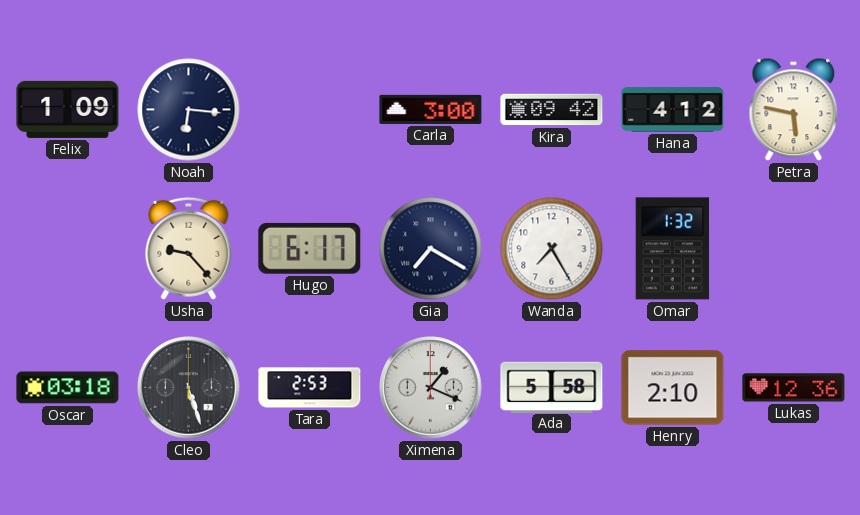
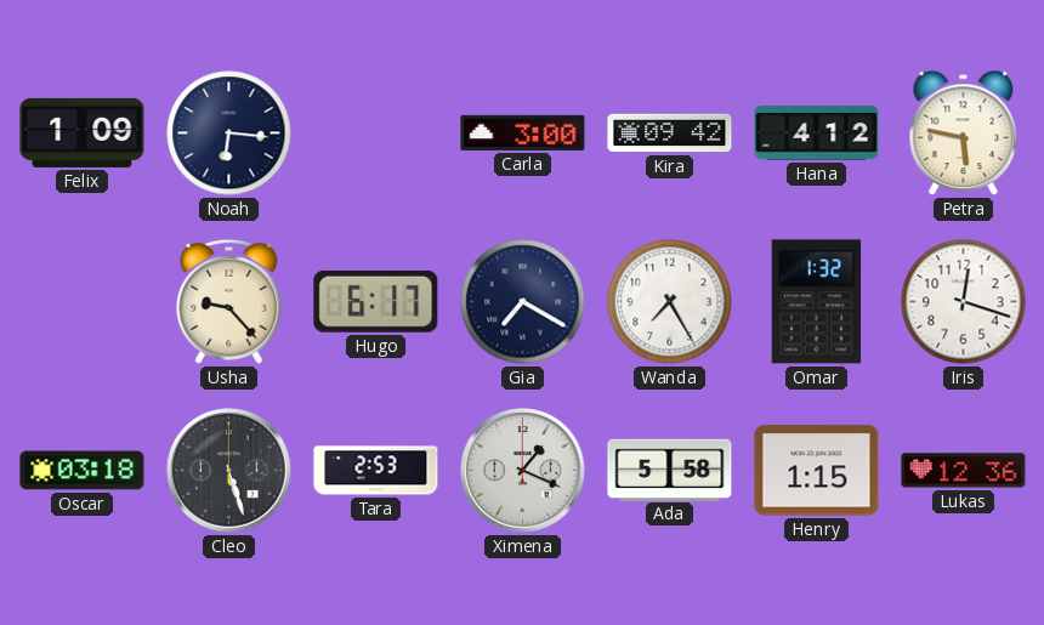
Iris: none -> 12:18
Henry: 2:10 -> 1:15
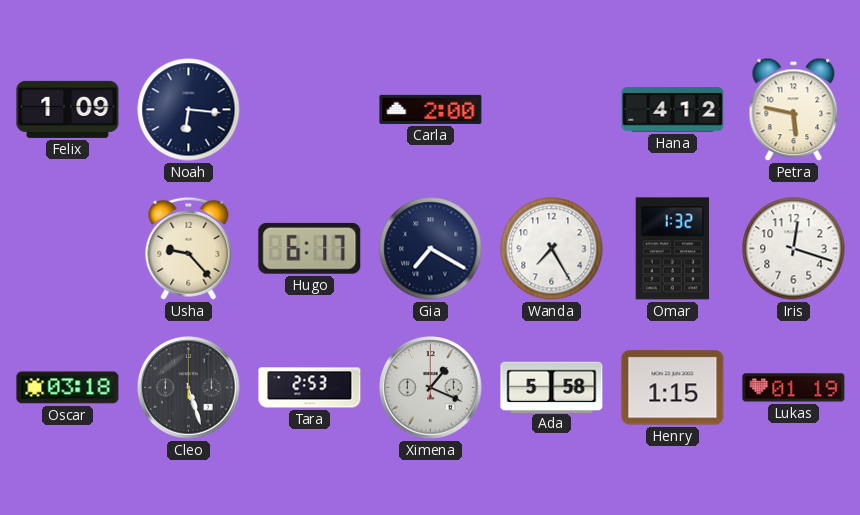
Carla: 3:00 -> 2:00
Kira: 09:42 -> none
Lukas: 12:36 -> 01:19
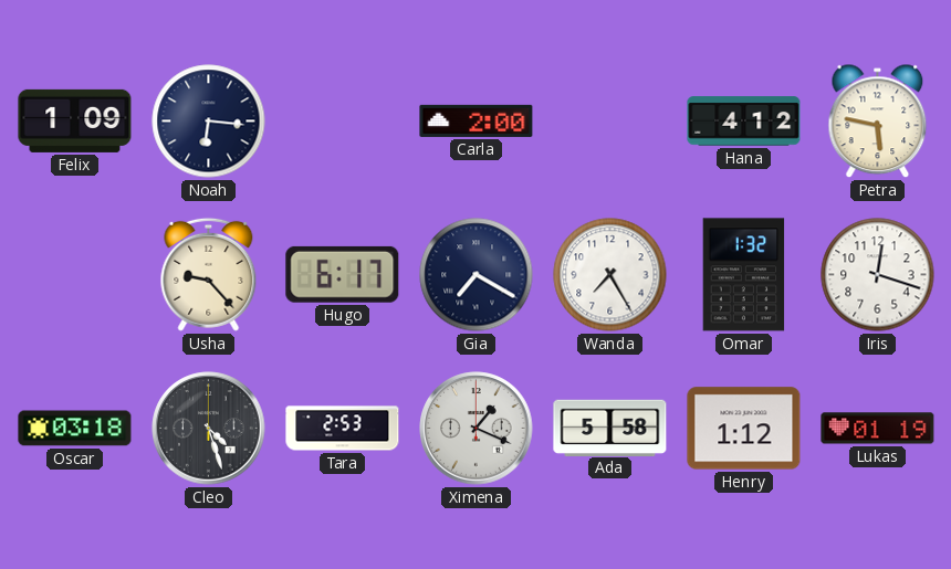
Cleo: 5:27 -> 4:27
Henry: 1:15 -> 1:12
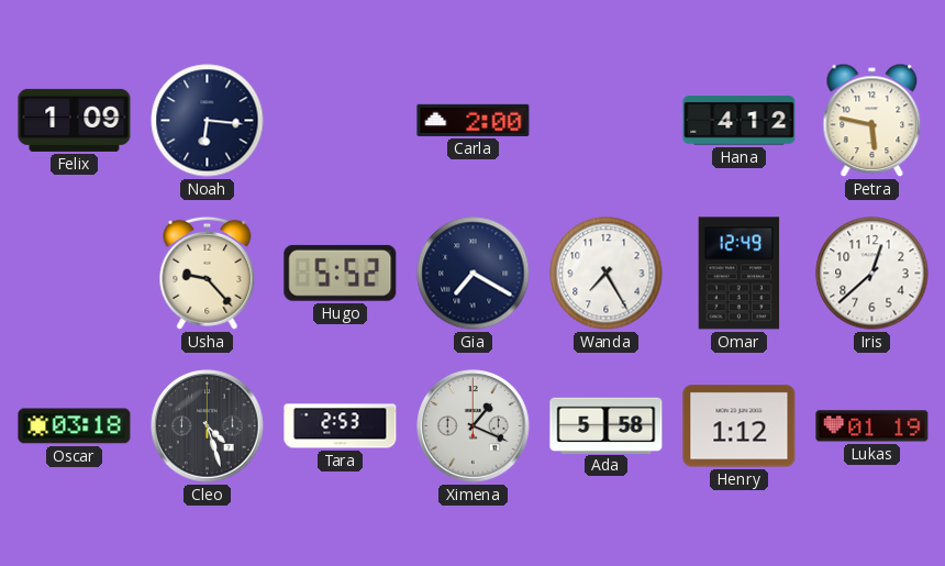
Hugo: 6:17 -> 5:52
Omar: 1:32 -> 12:49
Iris: 12:18 -> 12:38
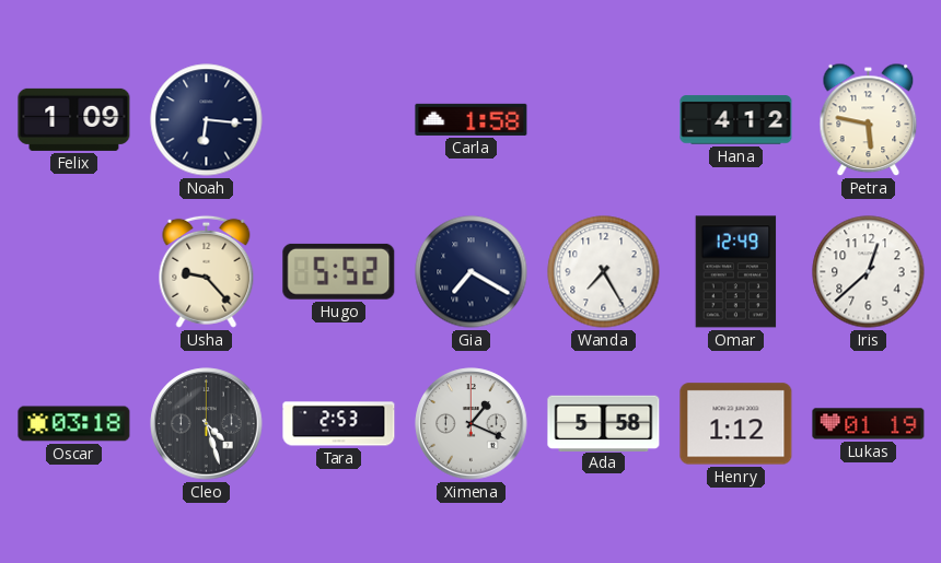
Carla: 2:00 -> 1:58
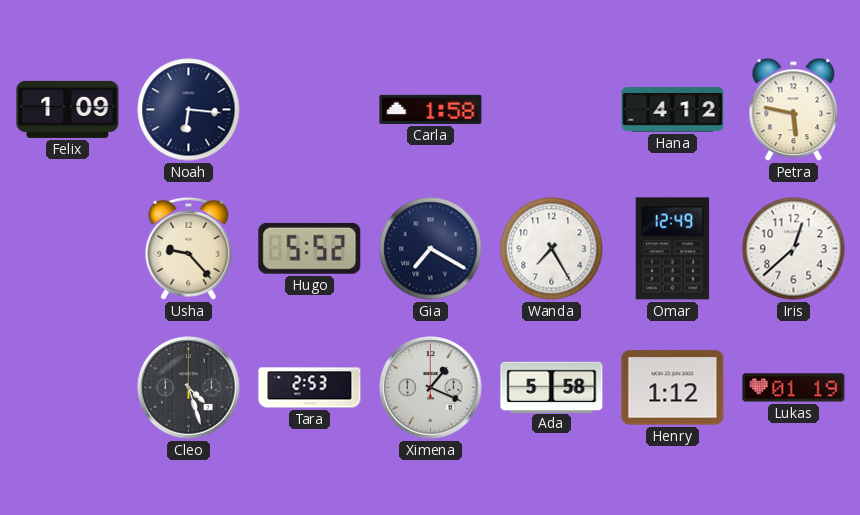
Oscar: 03:18 -> none
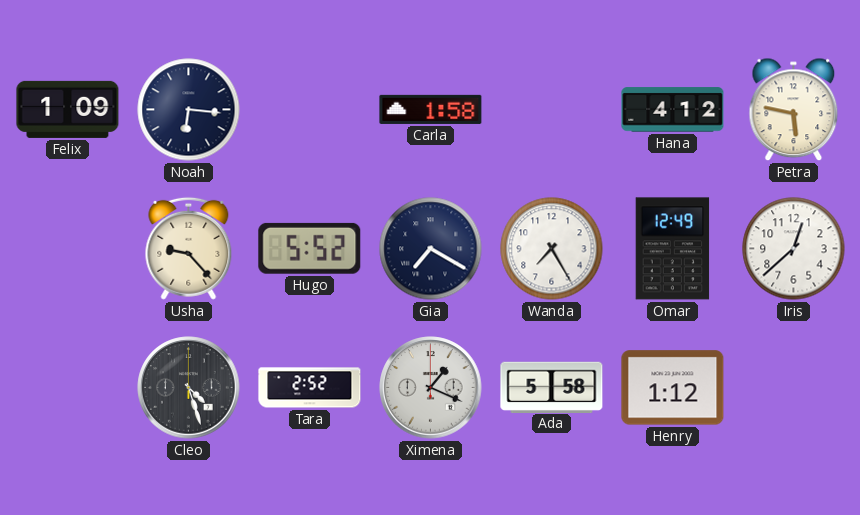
Tara: 2:53 -> 2:52
Lukas: 01:19 -> none
